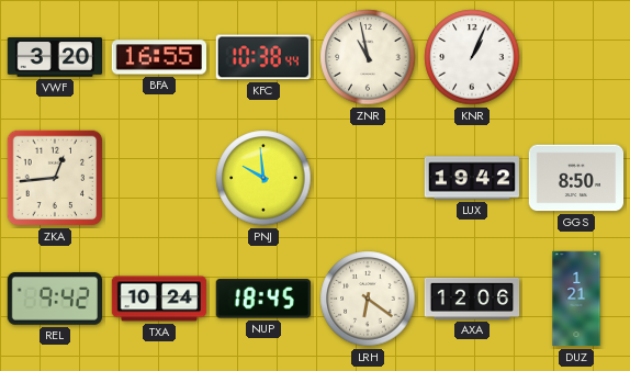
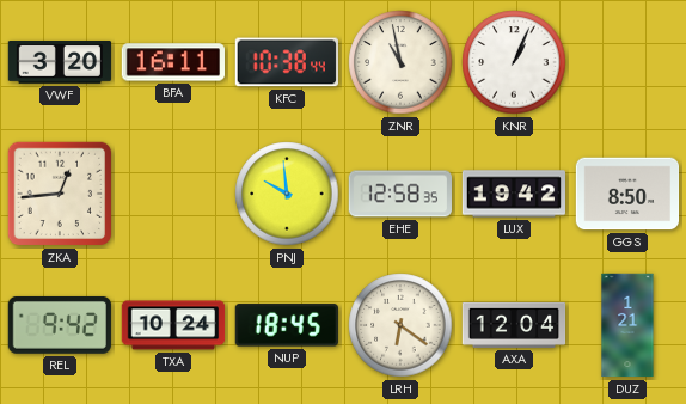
BFA: 16:55 -> 16:11
EHE: none -> 12:58
AXA: 12:06 -> 12:04
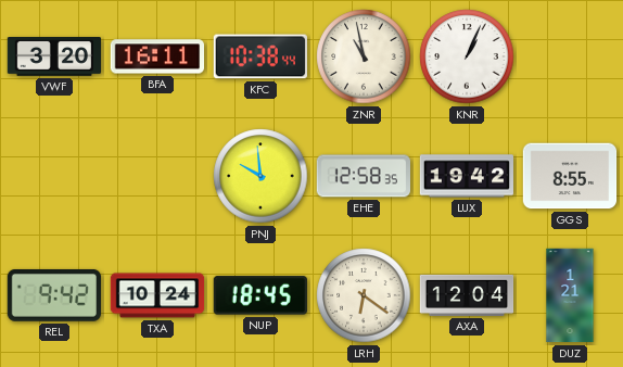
ZKA: 12:44 -> none
GGS: 8:50 -> 8:55
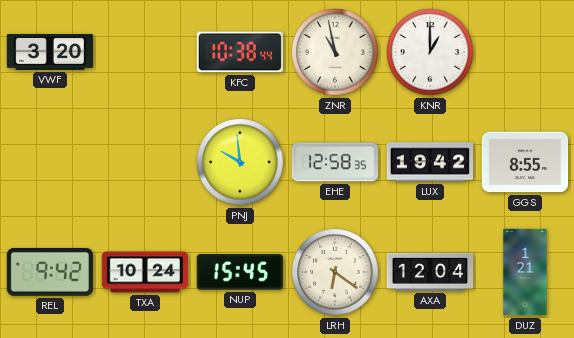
BFA: 16:11 -> none
KNR: 1:04 -> 1:00
NUP: 18:45 -> 15:45
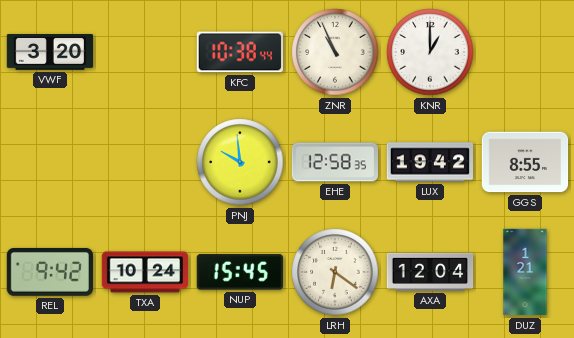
ZNR: 10:58 -> 10:56
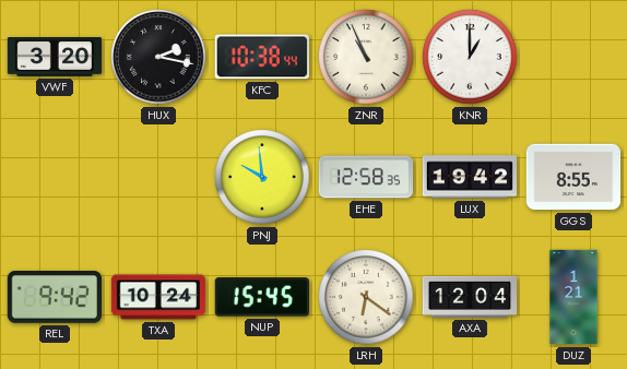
HUX: none -> 2:17
